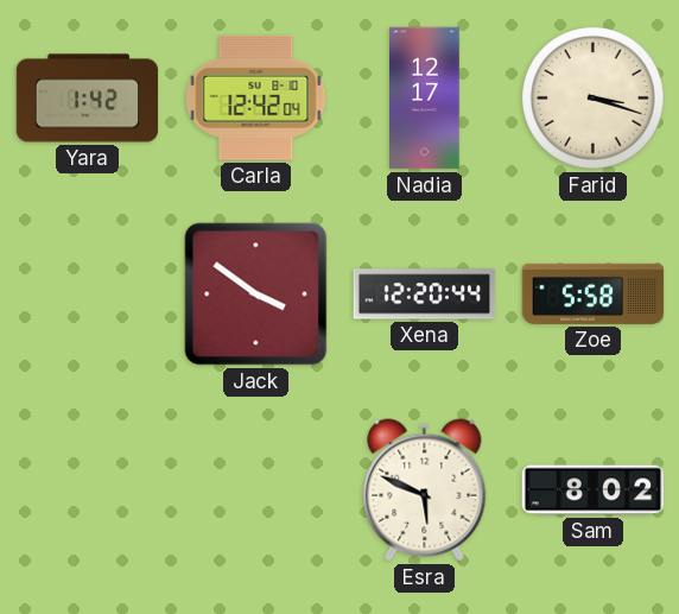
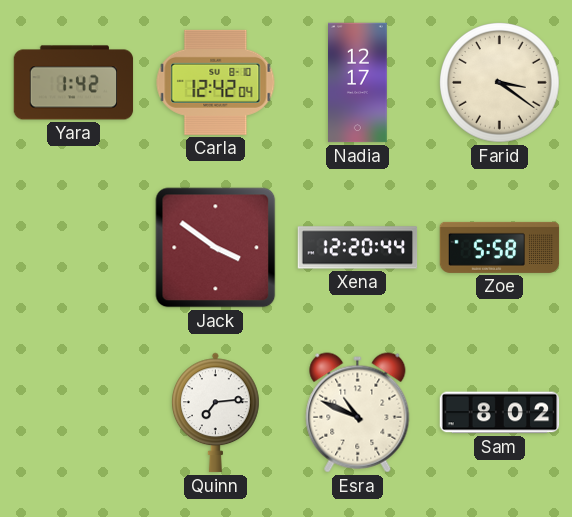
Farid: 3:18 -> 3:21
Quinn: none -> 7:14
Esra: 5:49 -> 10:49
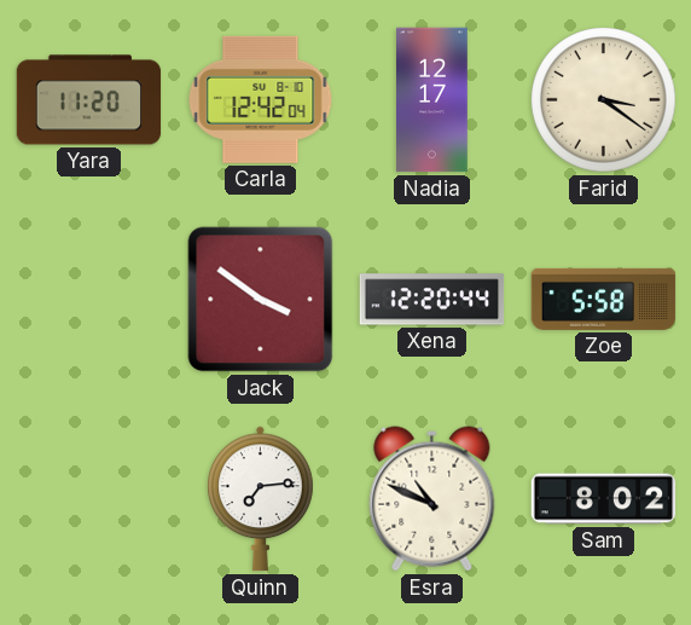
Yara: 1:42 -> 11:20
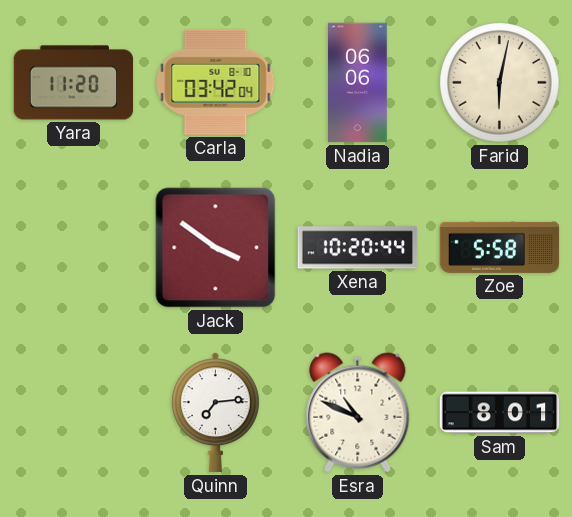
Carla: 12:42 -> 03:42
Nadia: 12:17 -> 06:06
Farid: 3:21 -> 6:02
Xena: 12:20 -> 10:20
Sam: 8:02 -> 8:01
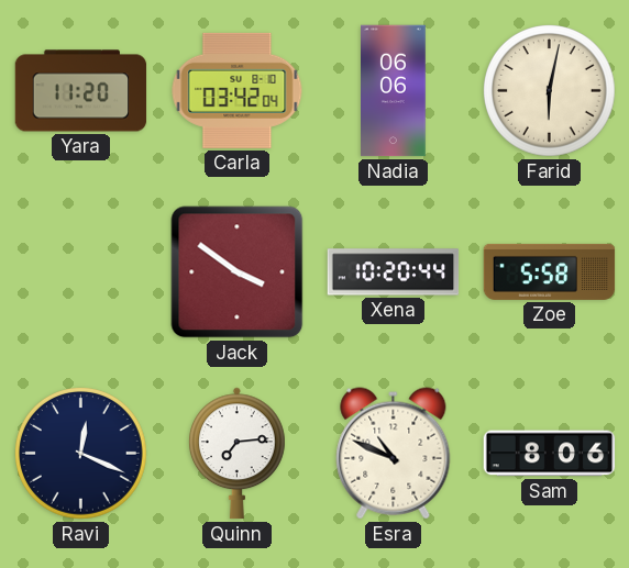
Ravi: none -> 12:19
Sam: 8:01 -> 8:06
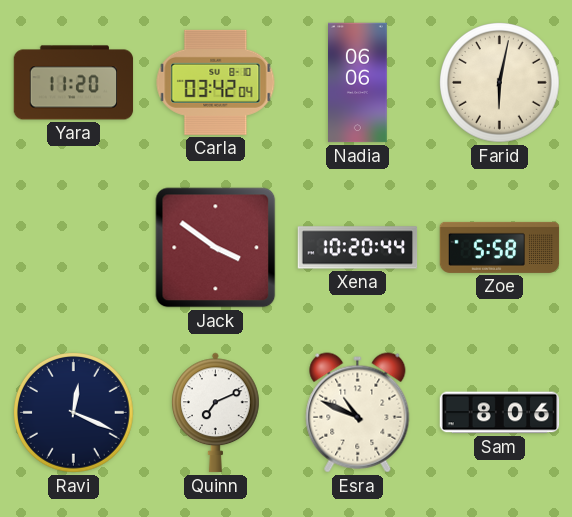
Quinn: 7:14 -> 7:11
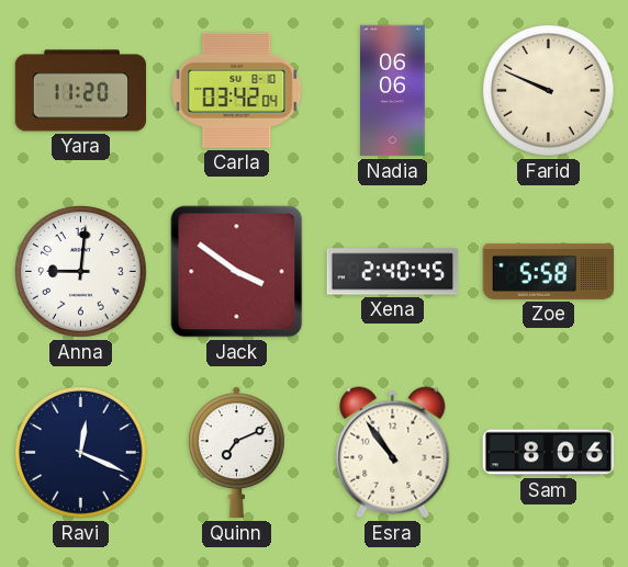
Farid: 6:02 -> 9:49
Anna: none -> 9:01
Xena: 10:20 -> 2:40
Esra: 10:49 -> 10:54
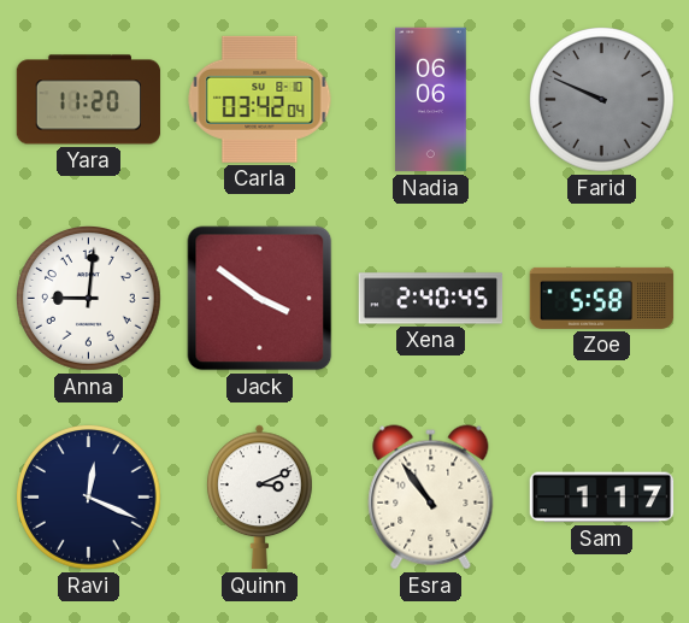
Farid dial: cream -> grey
Quinn: 7:11 -> 3:11
Sam: 8:06 -> 1:17
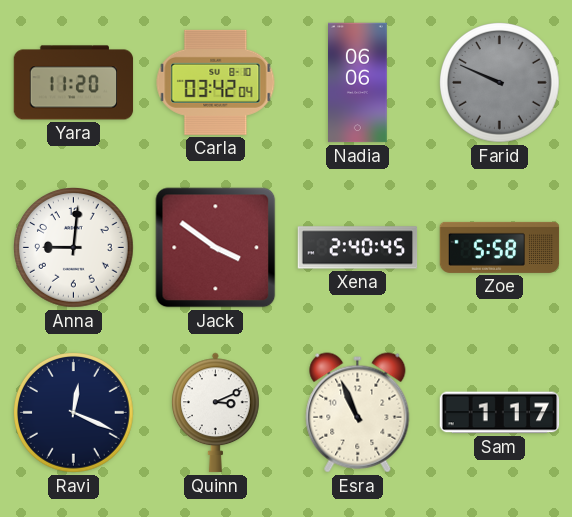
Esra: 10:54 -> 10:56
